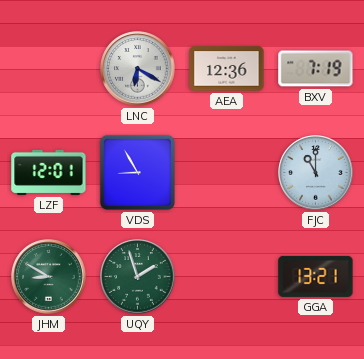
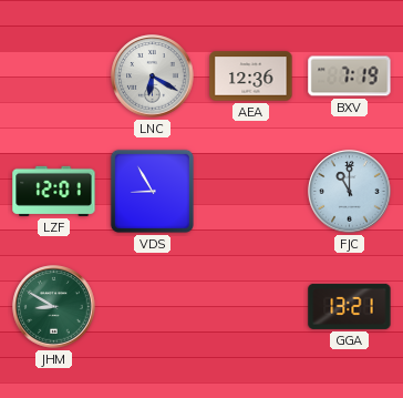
UQY: 1:57 -> none
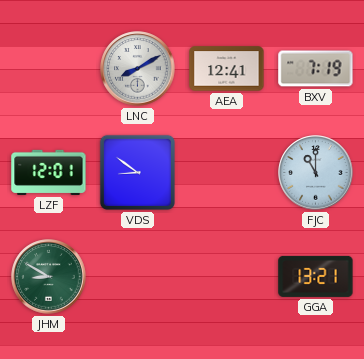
LNC: 6:20 -> 8:10
AEA: 12:36 -> 12:41
VDS: 8:55 -> 8:51
